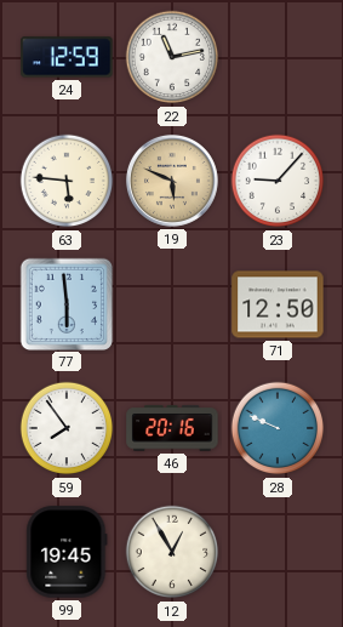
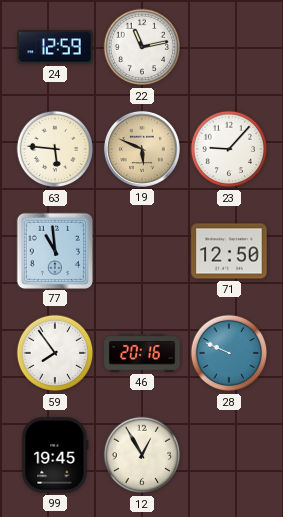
77: 5:59 -> 10:59
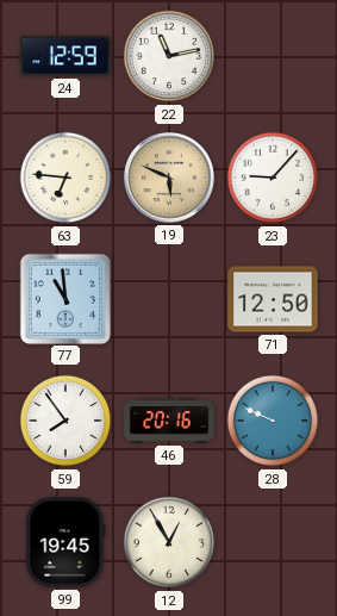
63: 5:46 -> 6:46
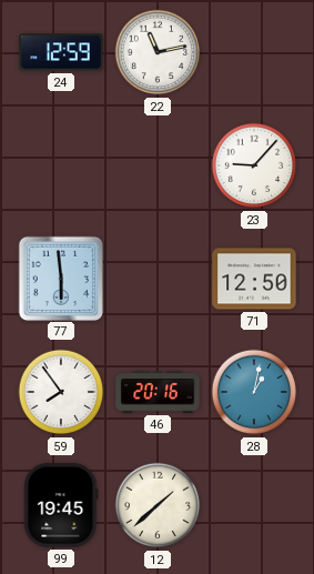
63: 6:46 -> none
19: 5:49 -> none
77: 10:59 -> 5:59
28: 9:49 -> 1:02
12: 12:55 -> 1:38
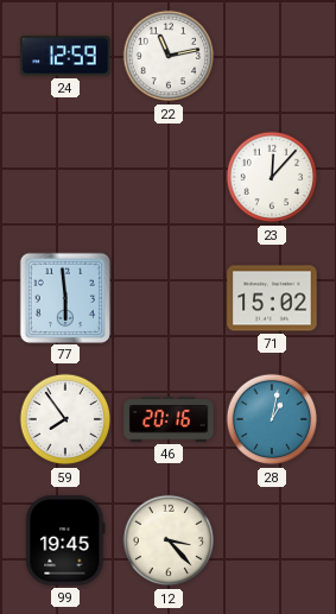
23: 9:07 -> 12:07
71: 12:50 -> 15:02
12: 1:38 -> 3:23
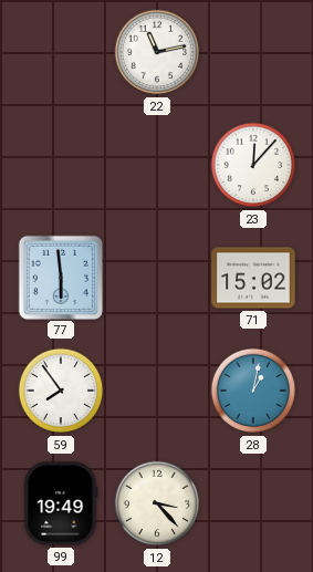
24: 12:59 -> none
46: 20:16 -> none
99: 19:45 -> 19:49
